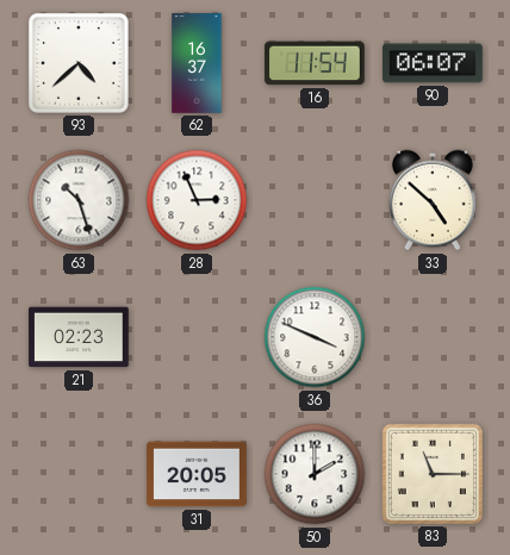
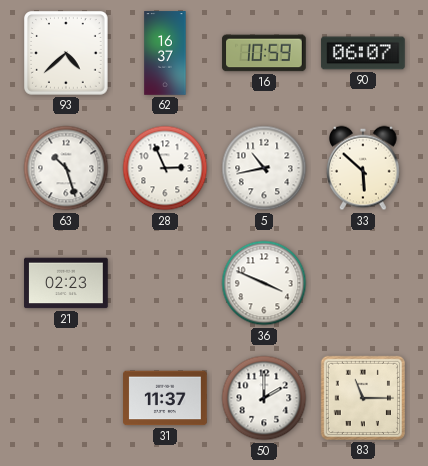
16: 11:54 -> 10:59
5: none -> 10:43
33: 4:52 -> 5:52
31: 20:05 -> 11:37
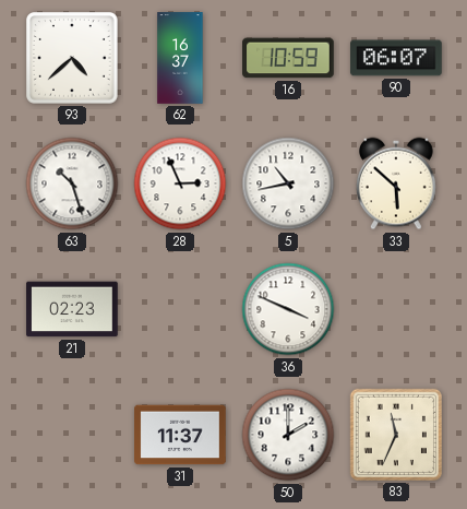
83: 11:15 -> 11:34
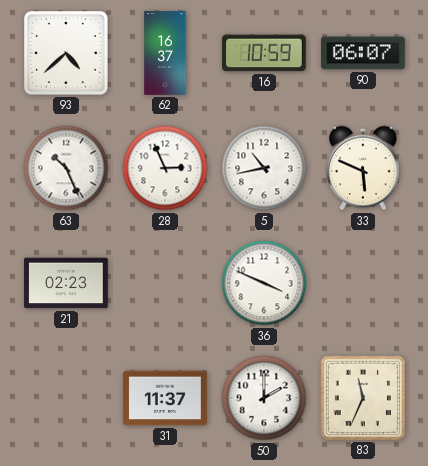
63: 10:27 -> 10:26
33: 5:52 -> 5:49
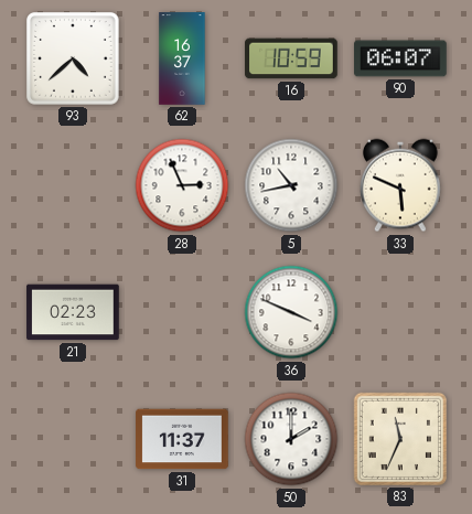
63: 10:26 -> none
